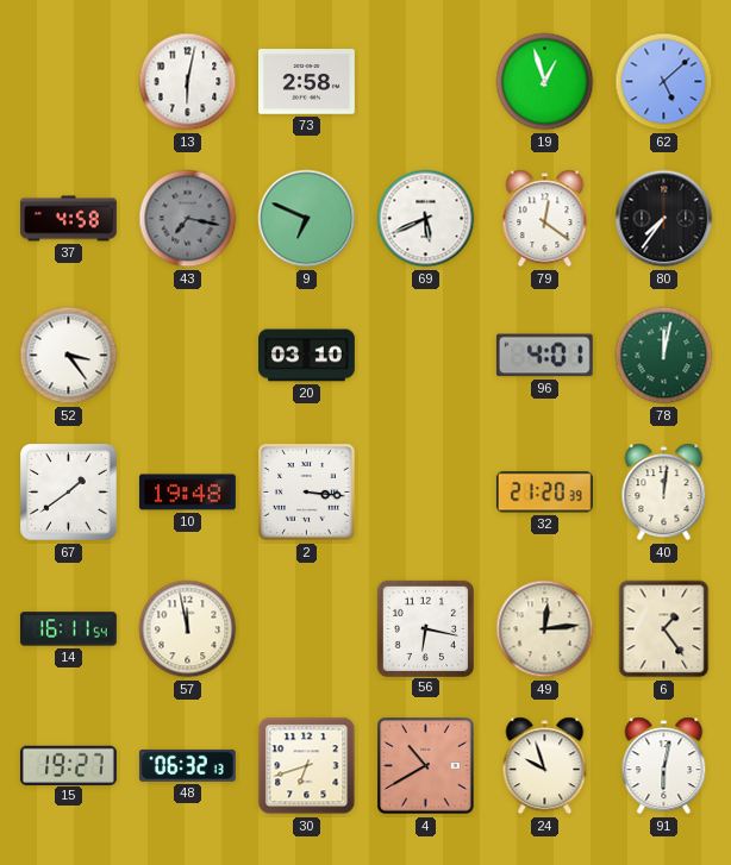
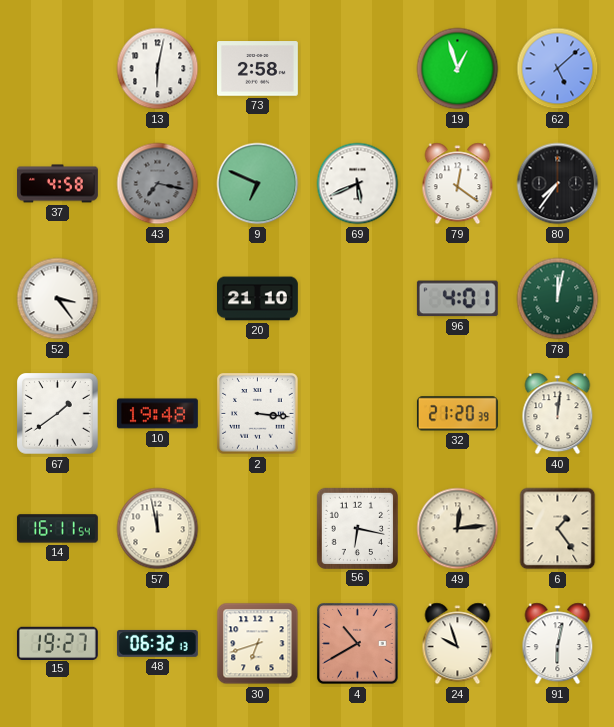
20: 03:10 -> 21:10
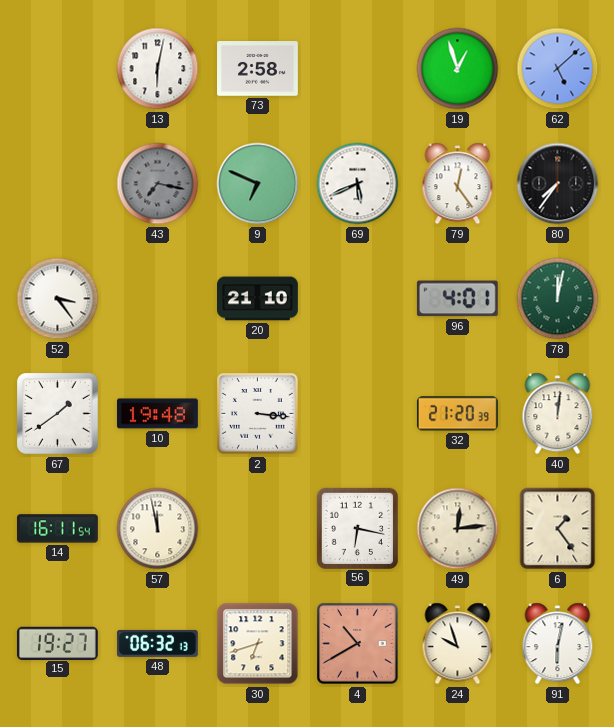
37: 4:58 -> none
79: 12:21 -> 12:24
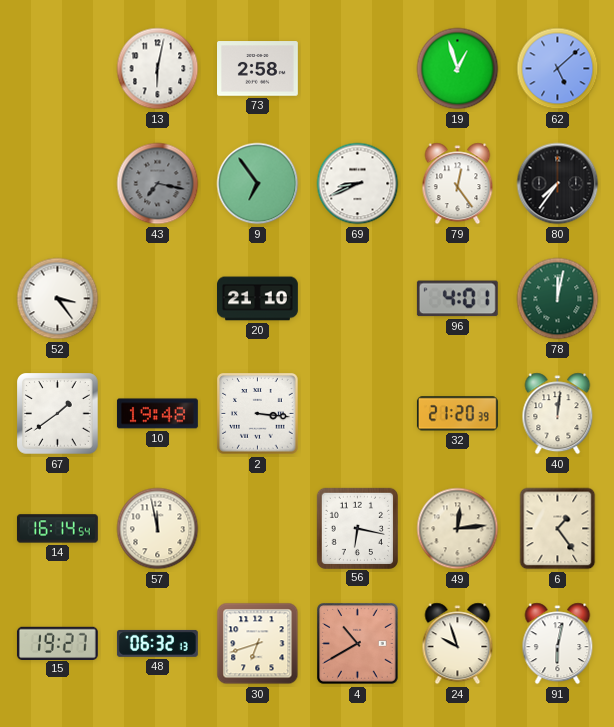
9: 6:49 -> 6:54
69: 5:41 -> 8:41
14: 16:11 -> 16:14
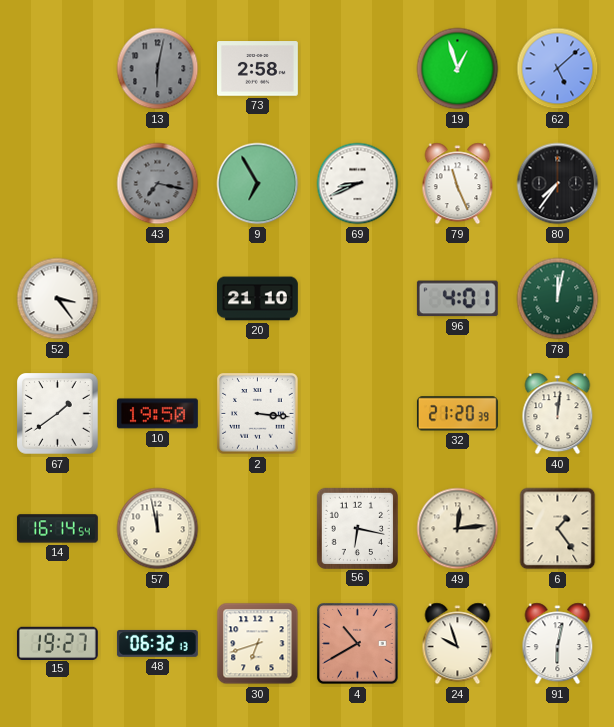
13 dial: white -> grey
9: 6:54 -> 6:55
79: 12:24 -> 11:26
10: 19:48 -> 19:50
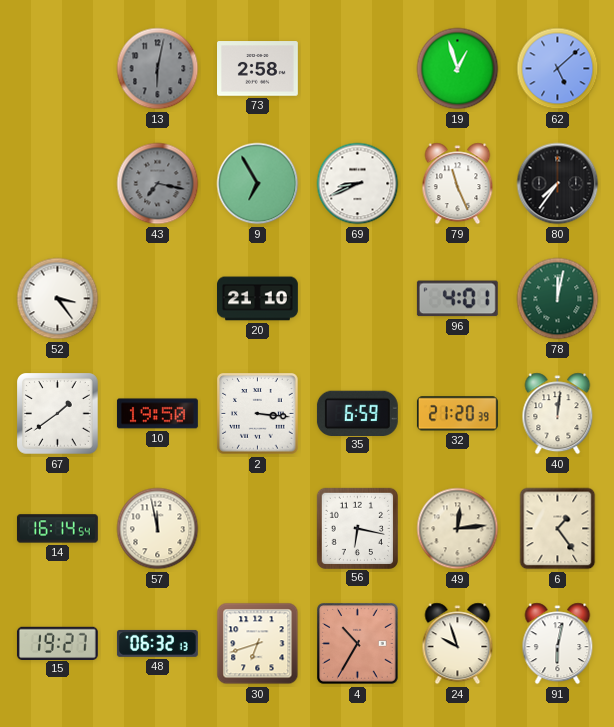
35: none -> 6:59
4: 10:40 -> 10:35
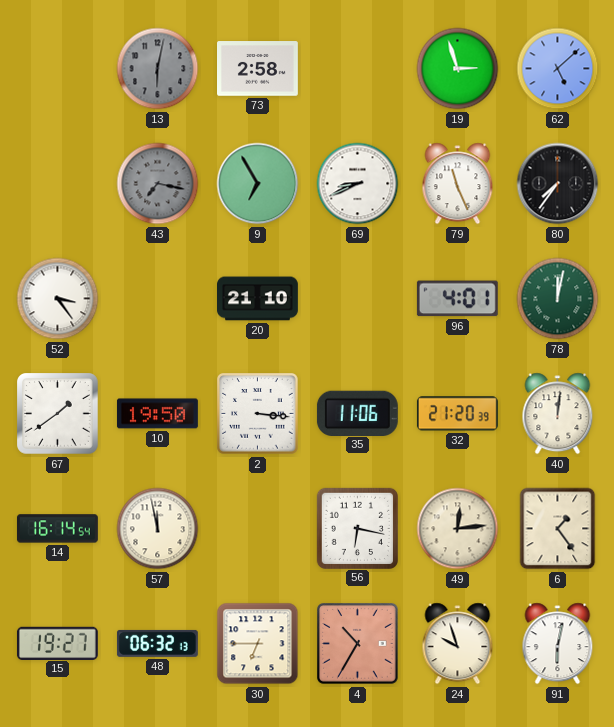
19: 12:57 -> 2:57
35: 6:59 -> 11:06
30: 6:42 -> 6:45
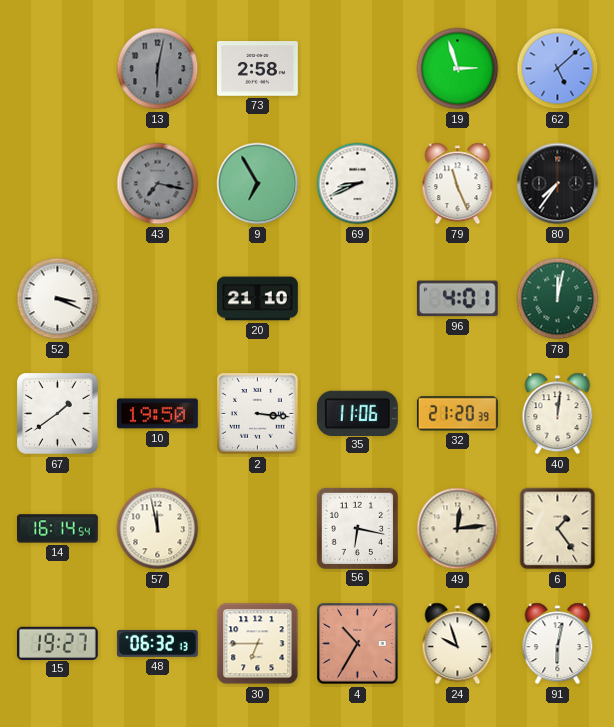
52: 3:24 -> 3:19
